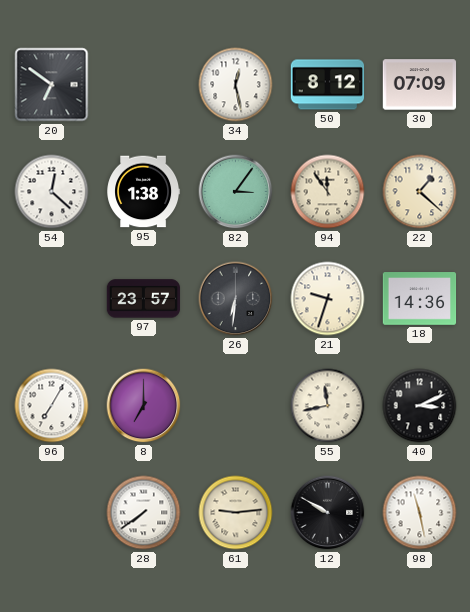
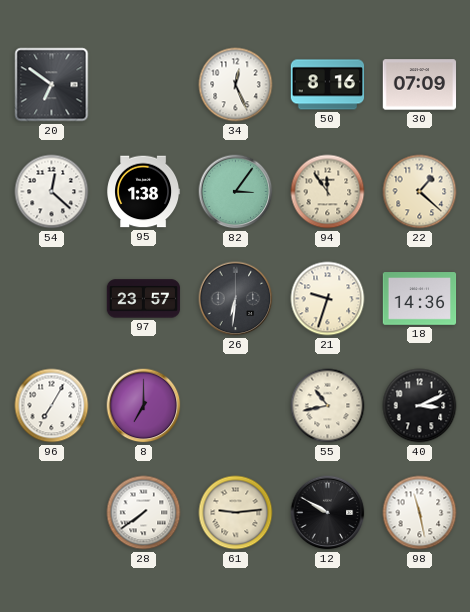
34: 12:28 -> 12:26
50: 8:12 -> 8:16
55: 11:43 -> 10:43
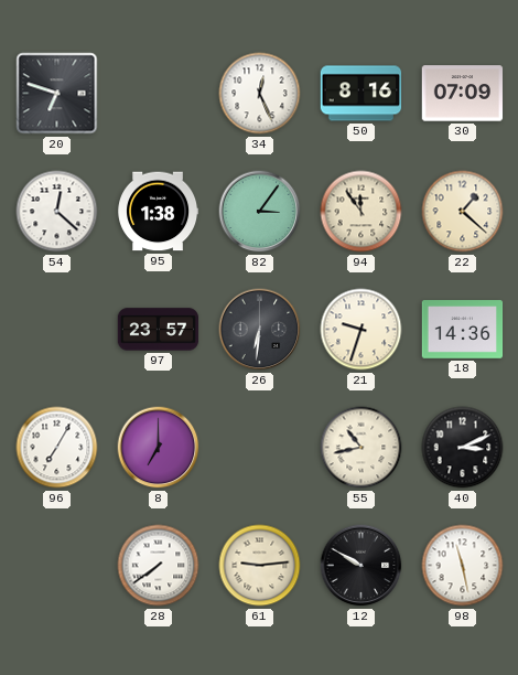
20: 6:51 -> 6:48
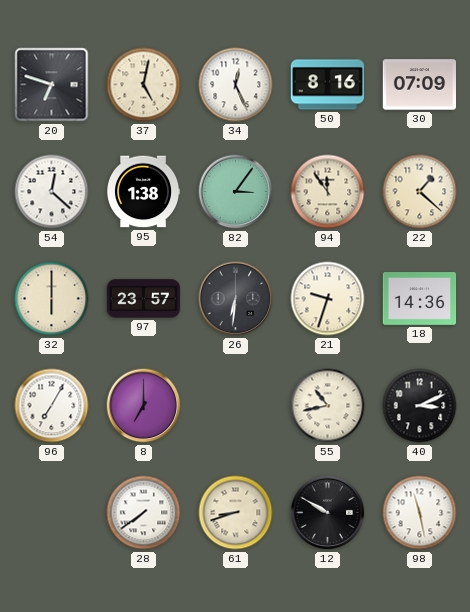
37: none -> 5:02
32: none -> 6:00
61: 9:14 -> 8:42
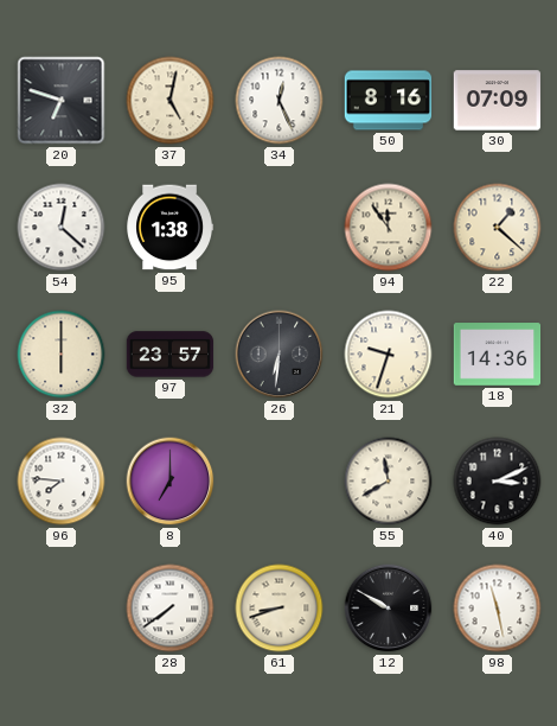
82: 3:06 -> none
96: 7:05 -> 7:46
55: 10:43 -> 11:40
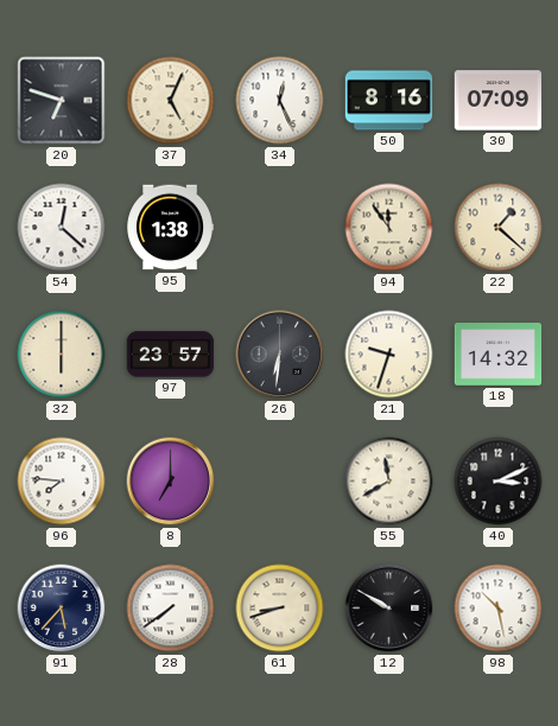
37: 5:02 -> 5:04
18: 14:36 -> 14:32
91: none -> 5:37
98: 11:28 -> 10:28
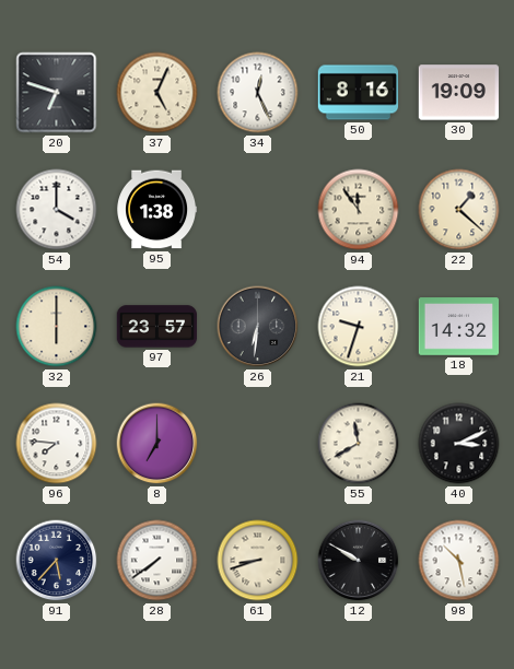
30: 07:09 -> 19:09
54: 12:22 -> 4:00
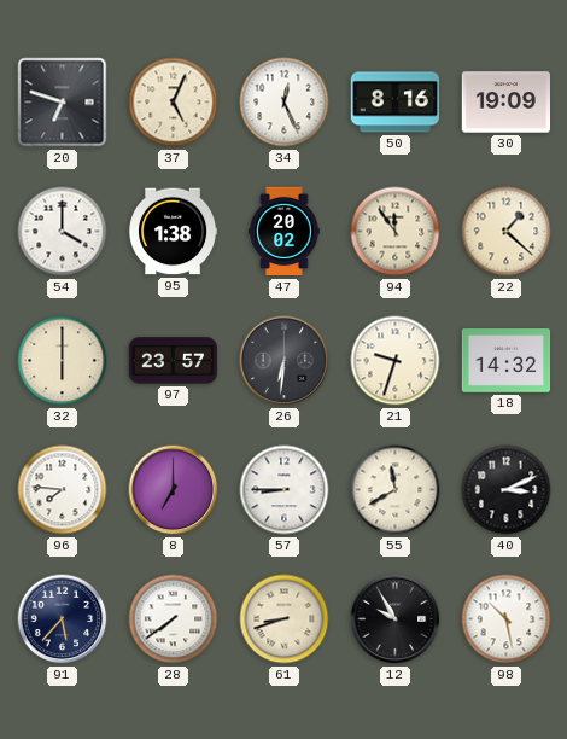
47: none -> 20:02
57: none -> 8:45
12: 9:50 -> 9:55
